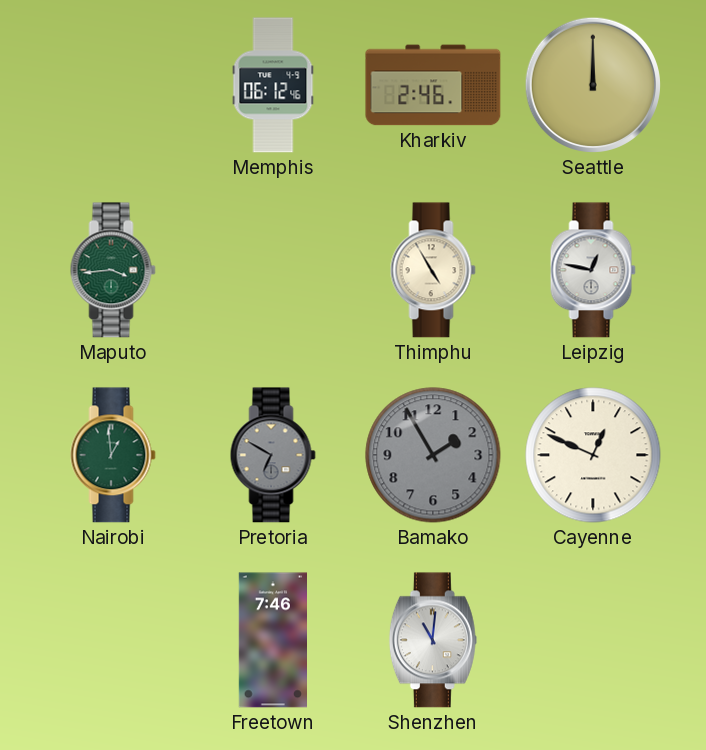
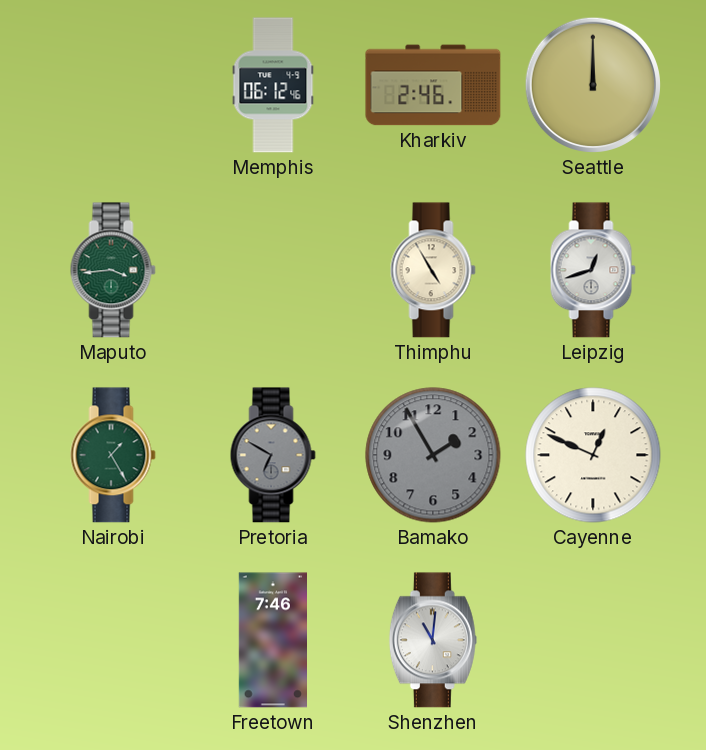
Leipzig: 12:47 -> 12:42
Nairobi: 12:59 -> 1:25
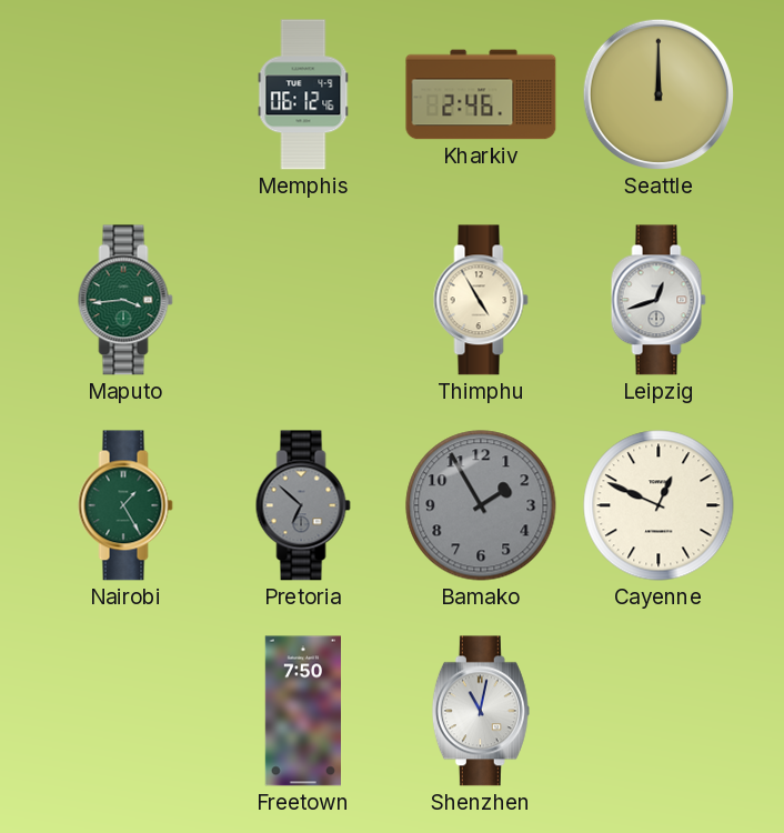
Pretoria: 6:50 -> 6:52
Freetown: 7:46 -> 7:50
Shenzhen: 11:01 -> 11:02
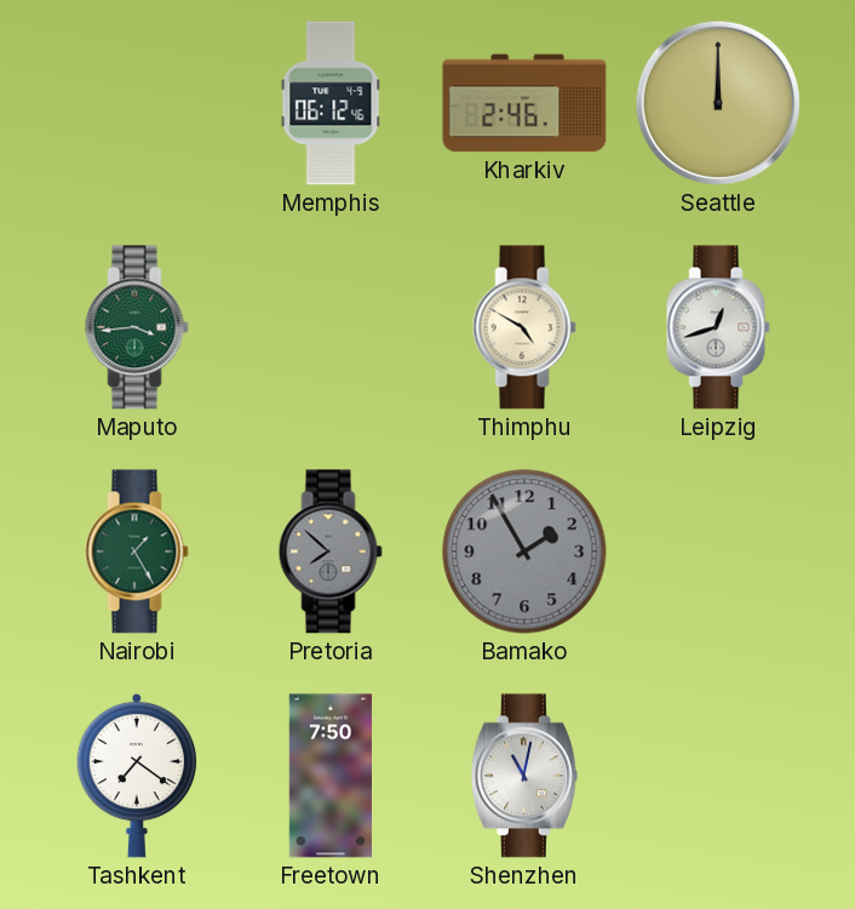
Thimphu: 4:55 -> 4:50
Pretoria: 6:52 -> 7:52
Cayenne: 12:49 -> none
Tashkent: none -> 7:21
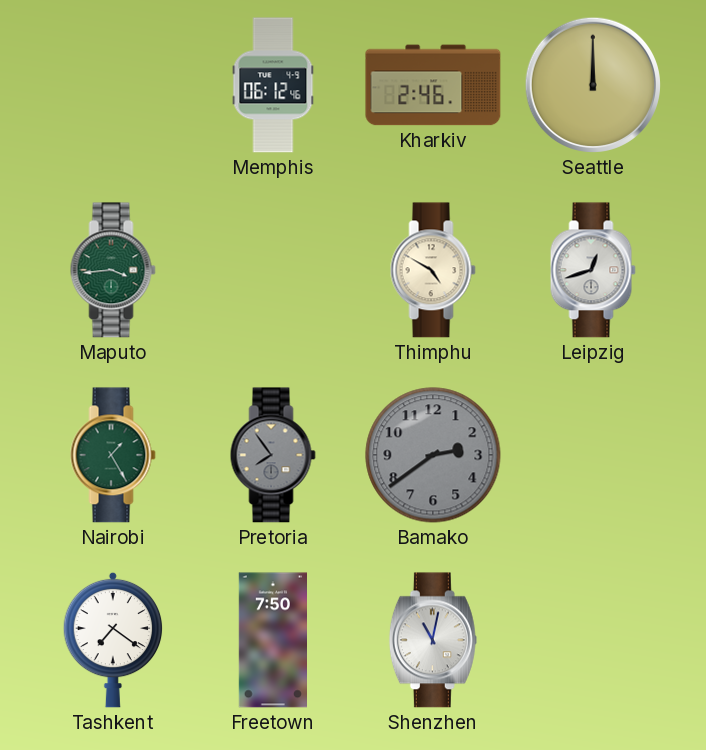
Pretoria: 7:52 -> 7:54
Bamako: 1:55 -> 2:39
